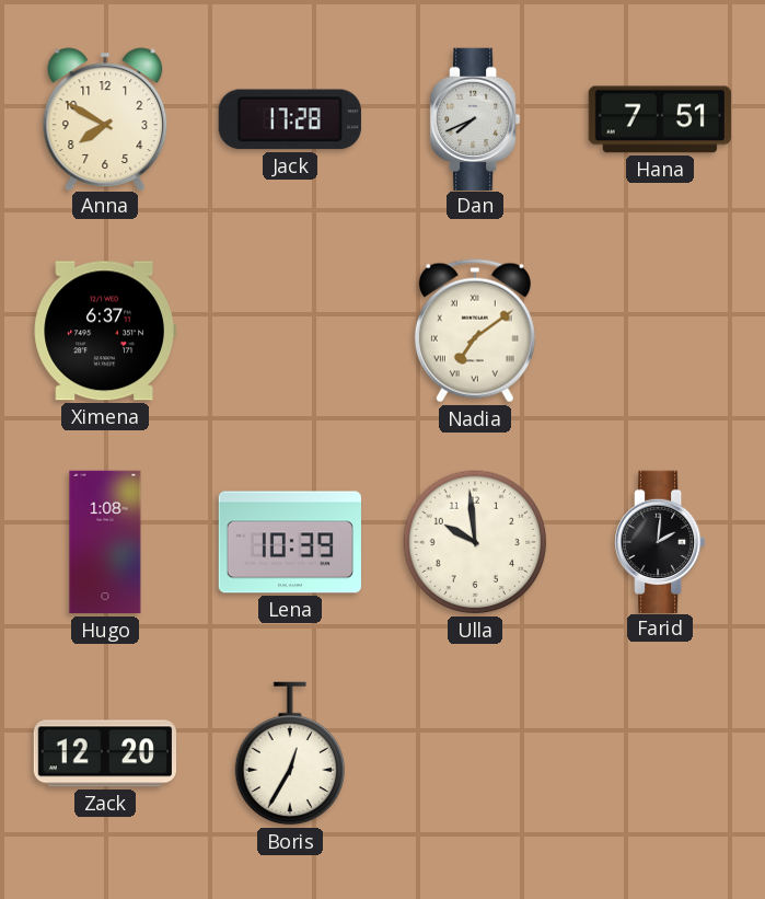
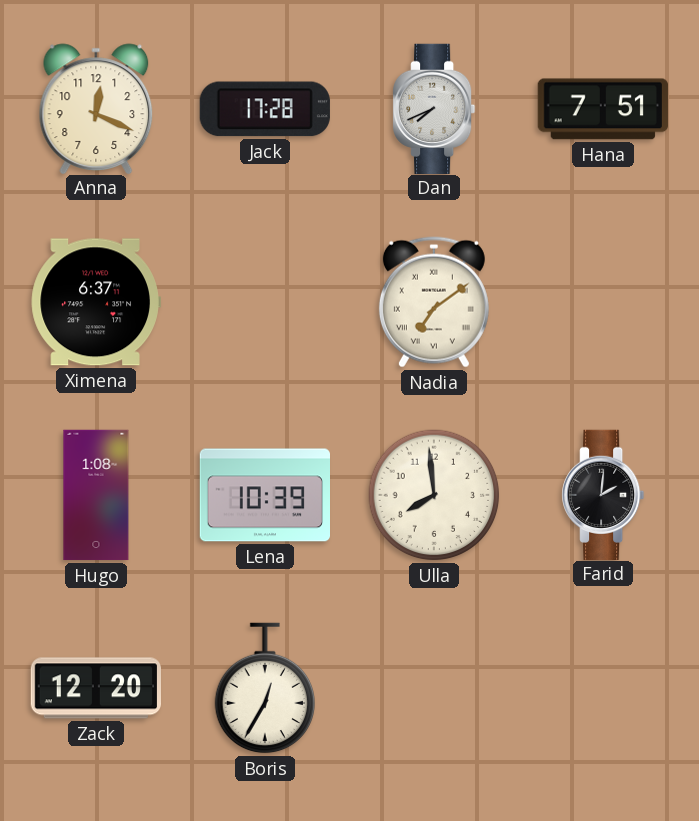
Anna: 7:50 -> 12:19
Ulla: 9:59 -> 7:59
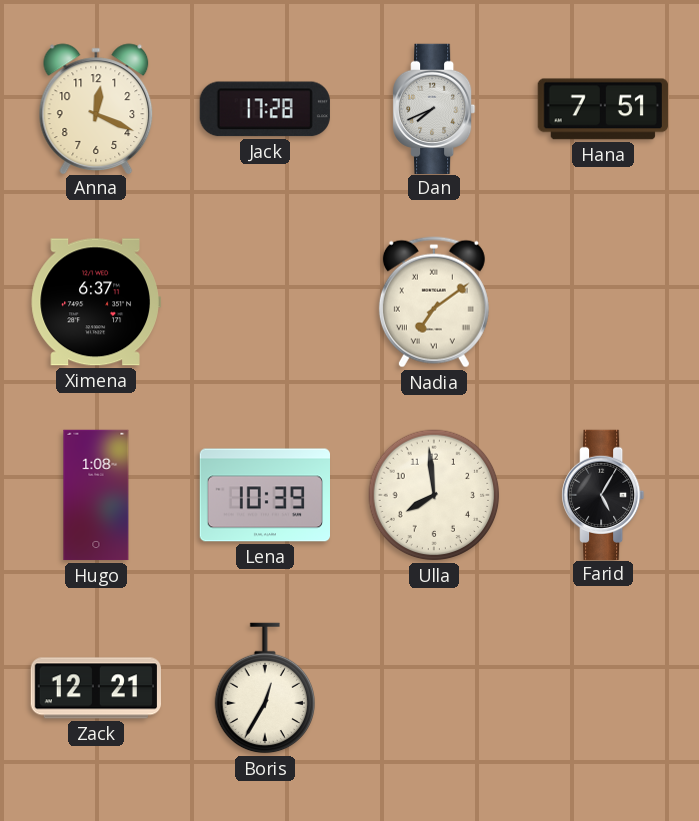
Farid: 2:01 -> 5:05
Zack: 12:20 -> 12:21
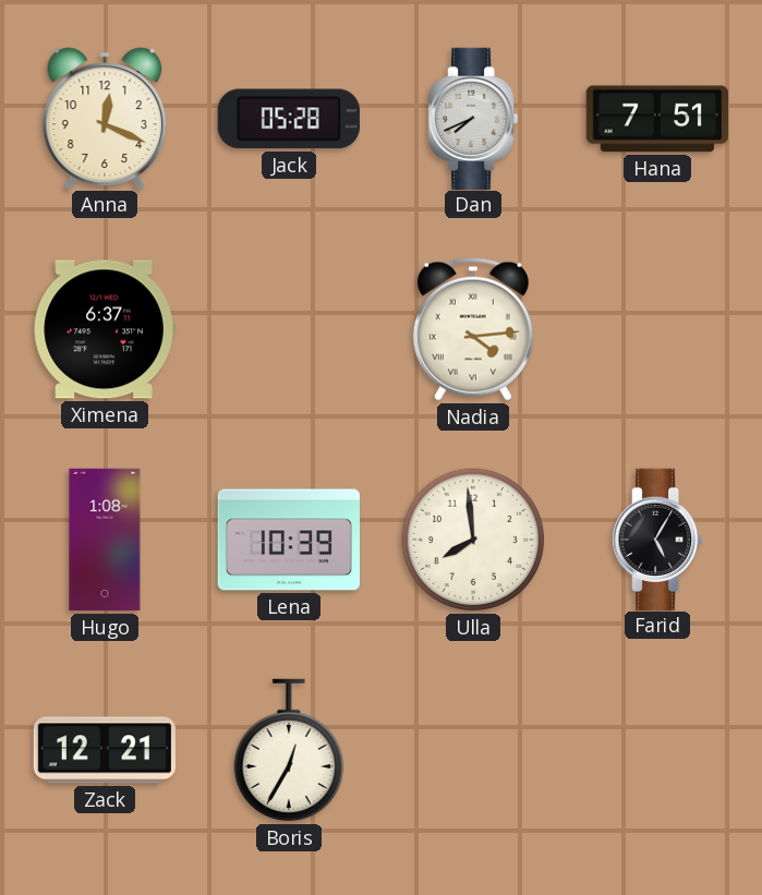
Jack: 17:28 -> 05:28
Nadia: 7:09 -> 4:14
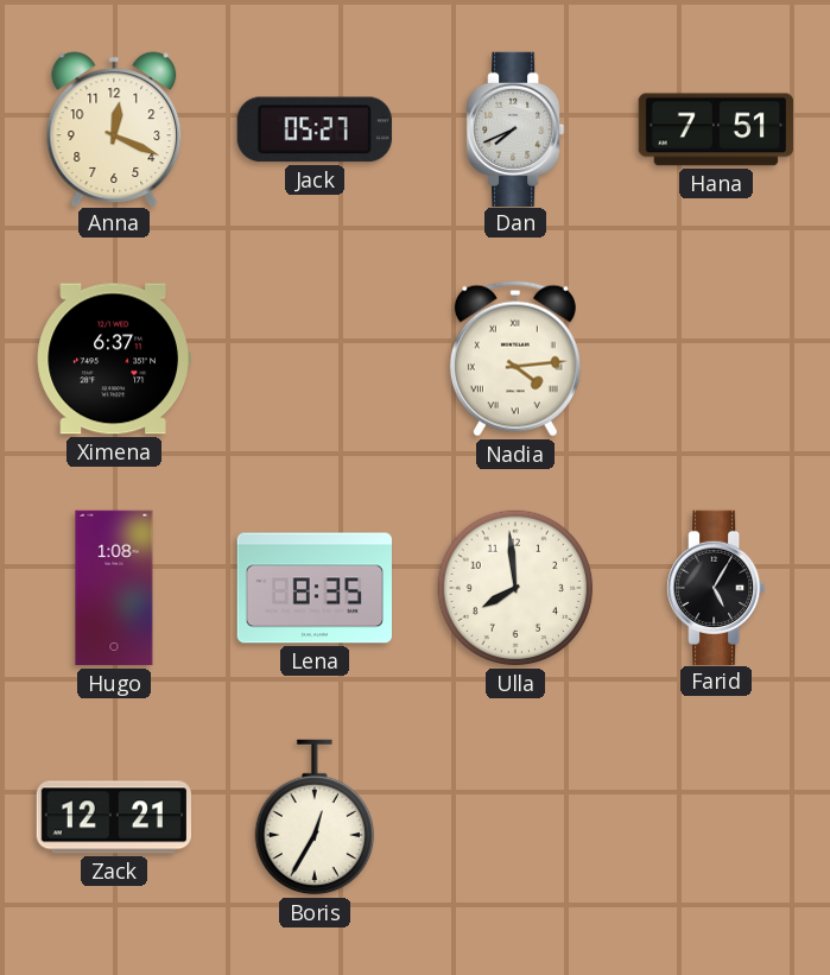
Jack: 05:28 -> 05:27
Lena: 10:39 -> 8:35
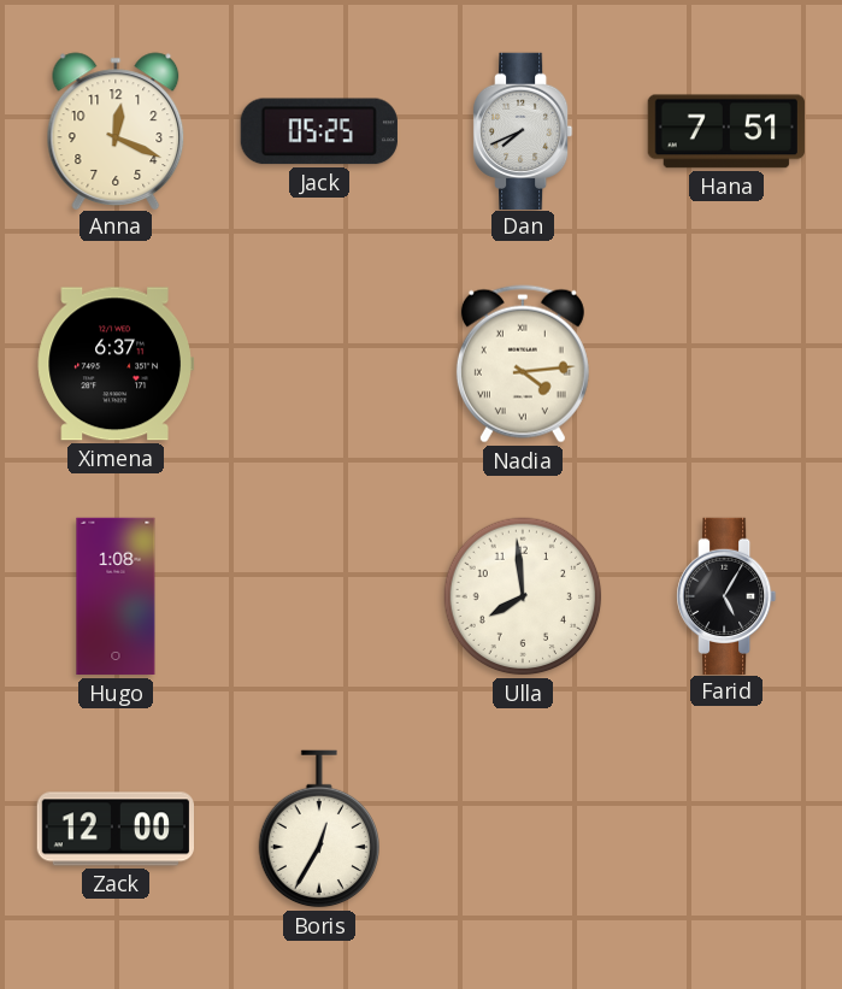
Jack: 05:27 -> 05:25
Lena: 8:35 -> none
Zack: 12:21 -> 12:00
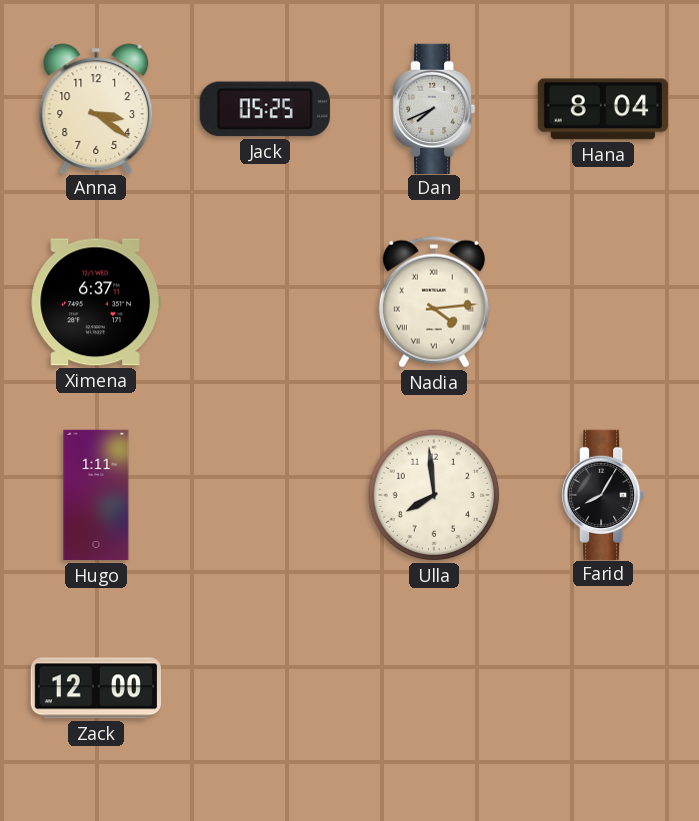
Anna: 12:19 -> 3:21
Hana: 7:51 -> 8:04
Hugo: 1:08 -> 1:11
Farid: 5:05 -> 8:05
Boris: 12:35 -> none
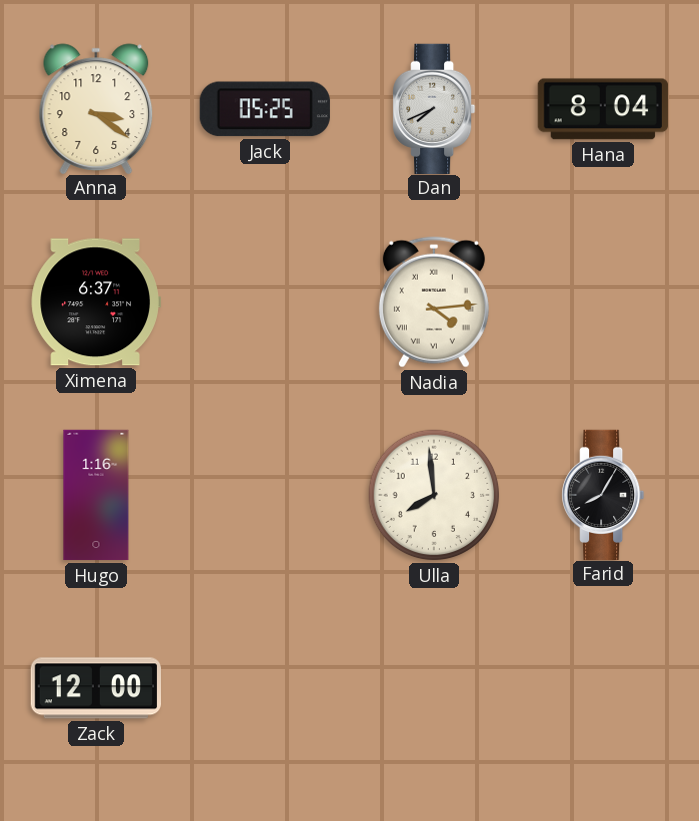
Hugo: 1:11 -> 1:16
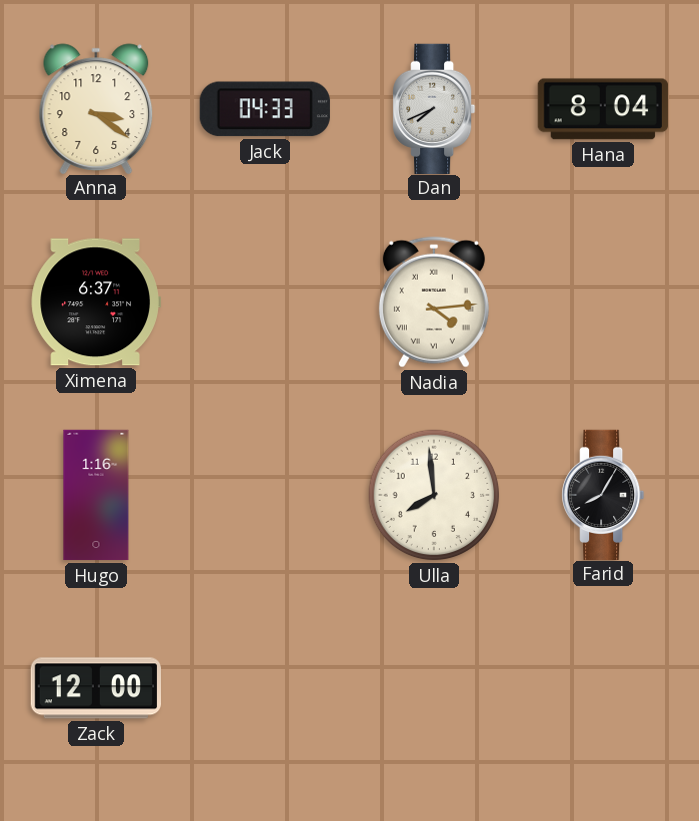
Jack: 05:25 -> 04:33
